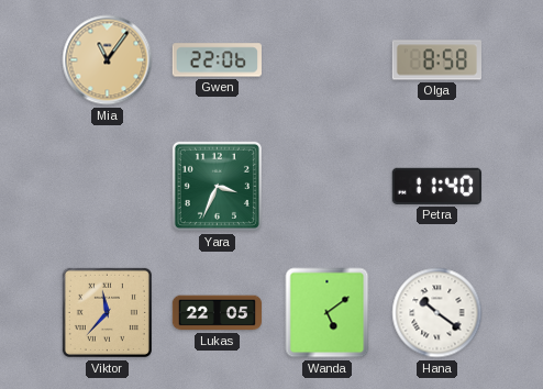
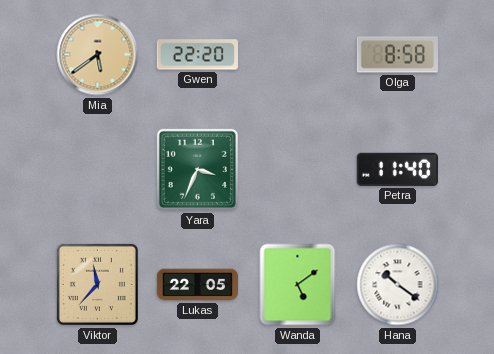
Mia: 11:06 -> 5:39
Gwen: 22:06 -> 22:20
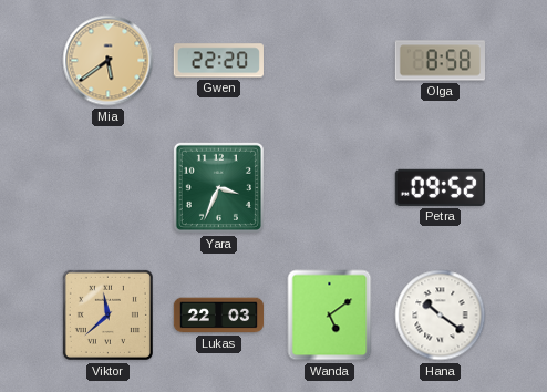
Petra: 11:40 -> 09:52
Viktor: 11:37 -> 11:38
Lukas: 22:05 -> 22:03
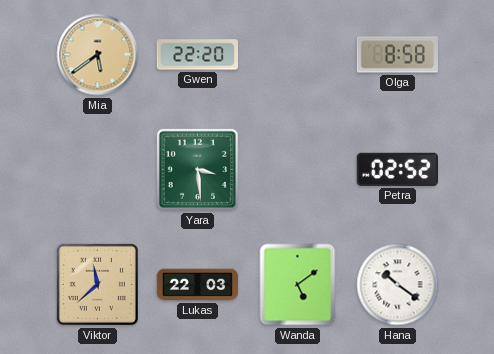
Yara: 3:34 -> 3:29
Petra: 09:52 -> 02:52
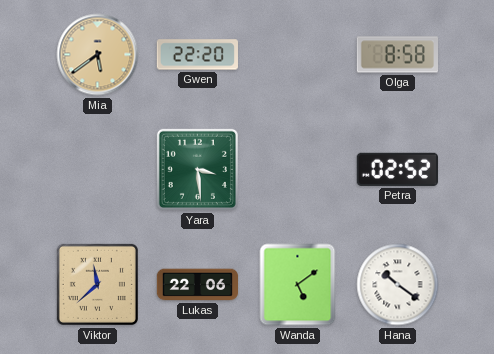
Lukas: 22:03 -> 22:06
